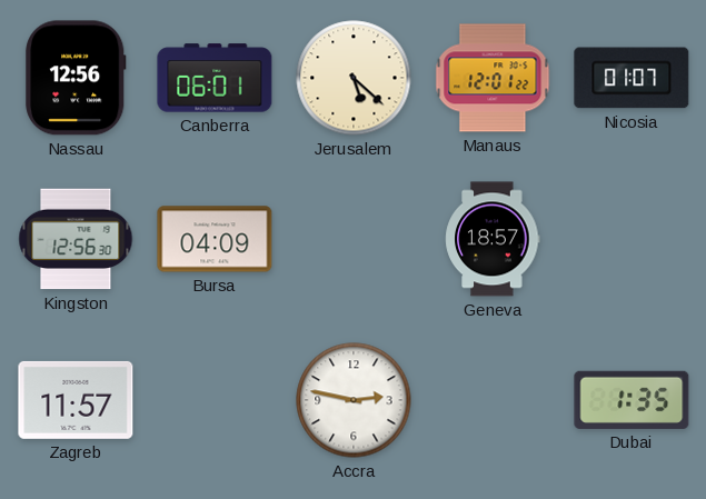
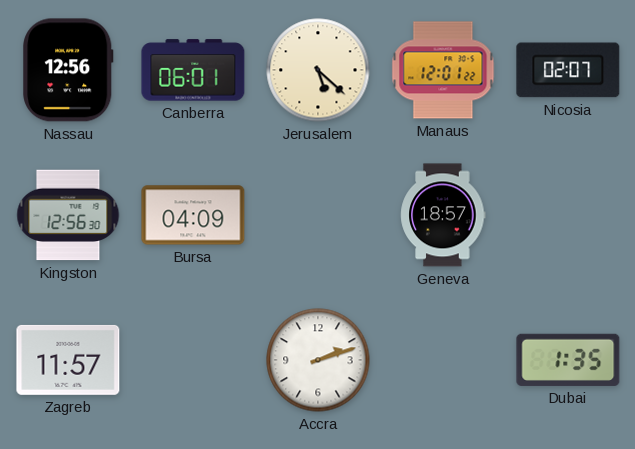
Nicosia: 01:07 -> 02:07
Accra: 2:47 -> 2:12
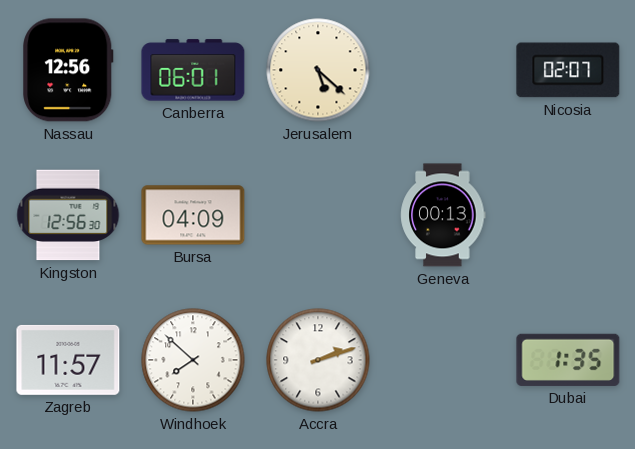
Manaus: 12:01 -> none
Geneva: 18:57 -> 00:13
Windhoek: none -> 7:52
